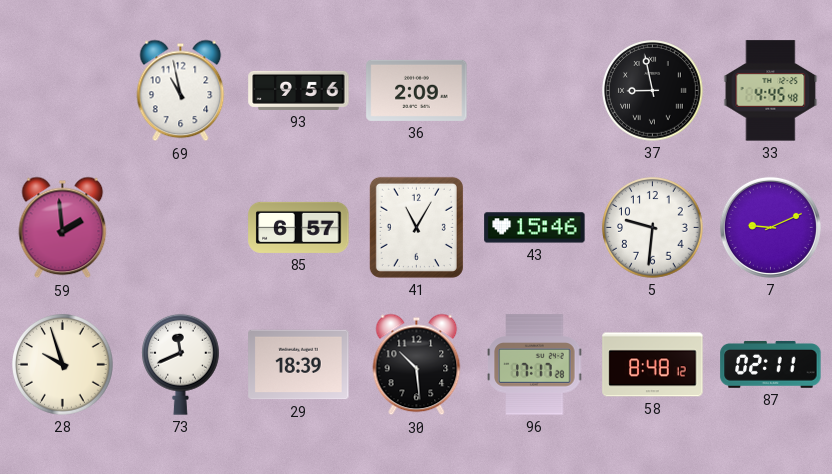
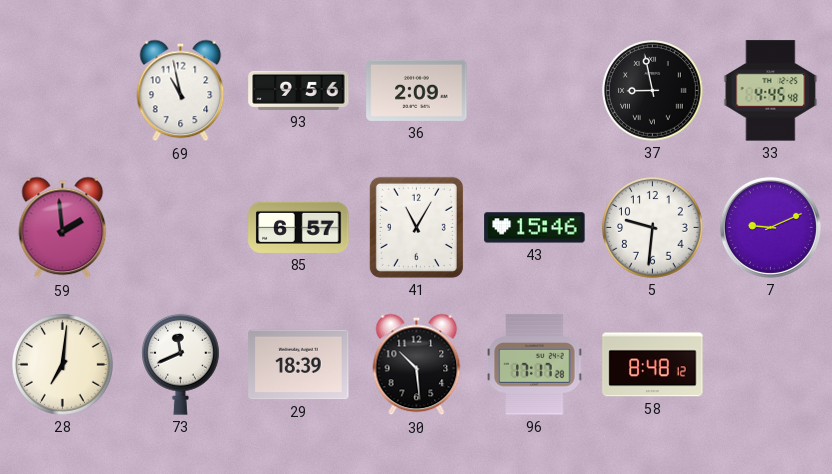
28: 9:57 -> 7:01
87: 02:11 -> none
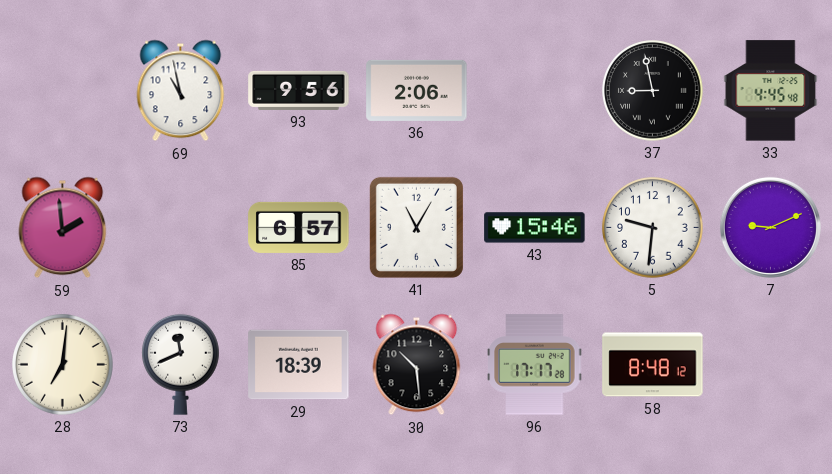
36: 2:09 -> 2:06
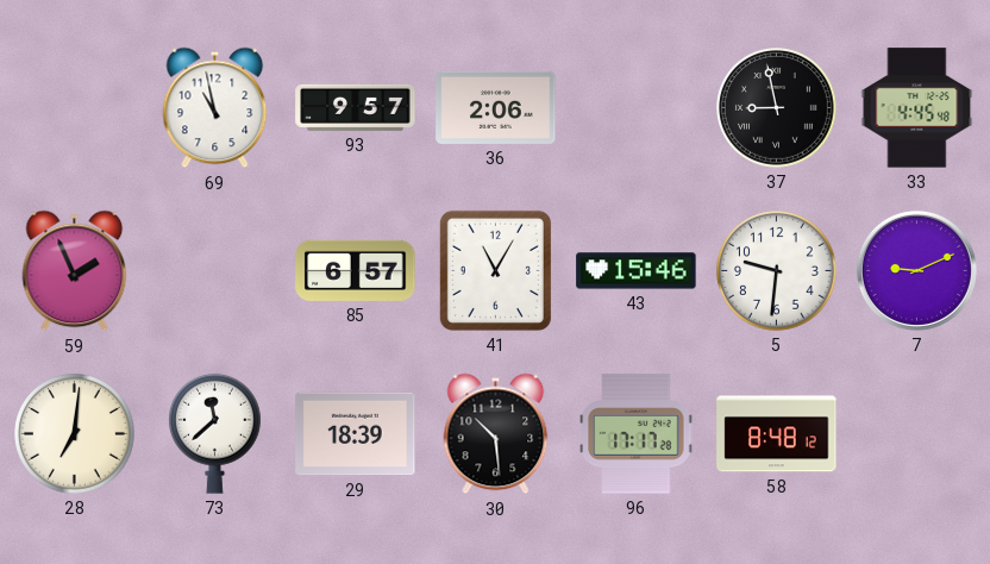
93: 9:56 -> 9:57
59: 1:59 -> 1:56
73: 11:41 -> 11:38
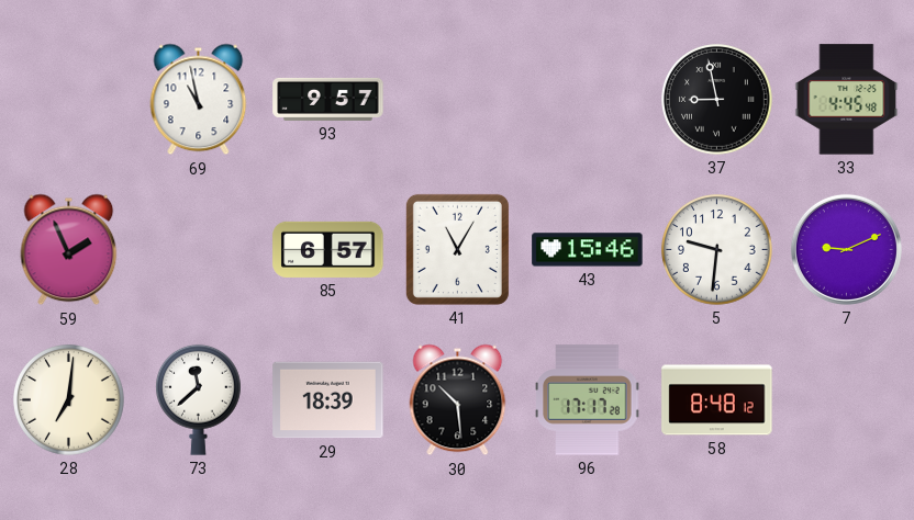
36: 2:06 -> none
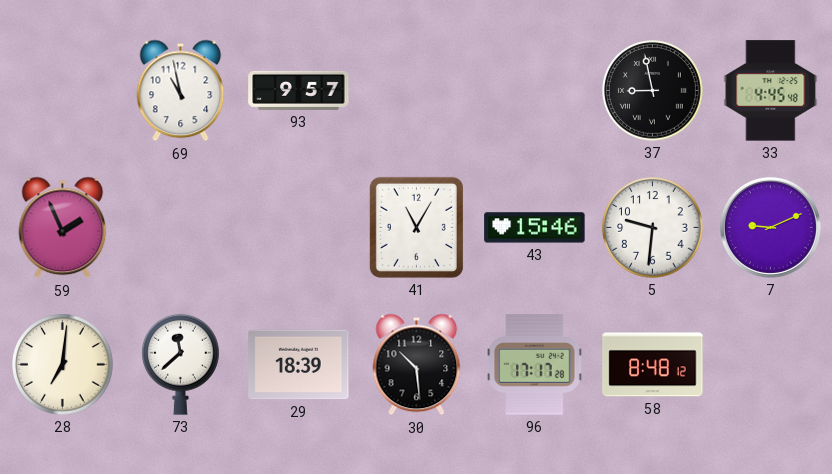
85: 6:57 -> none
